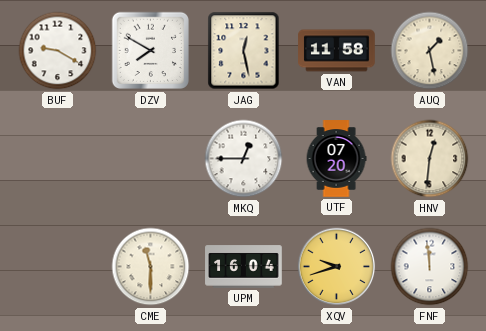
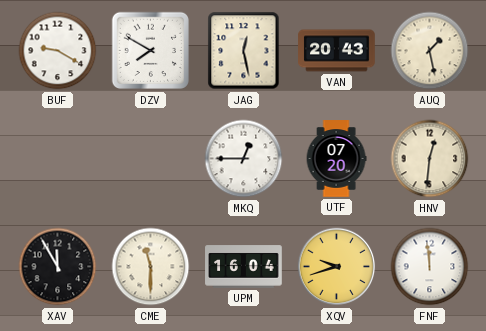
VAN: 11:58 -> 20:43
XAV: none -> 11:55
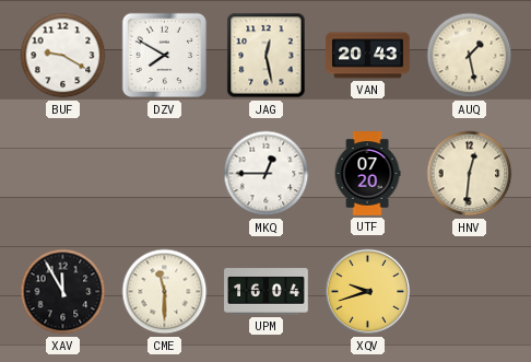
FNF: 11:59 -> none
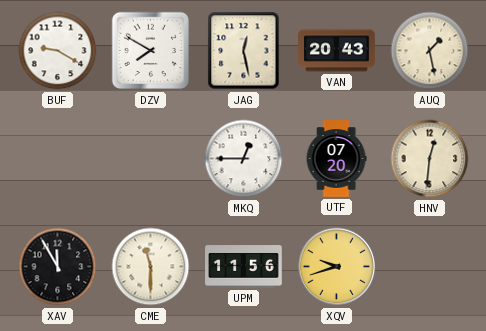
UPM: 16:04 -> 11:56
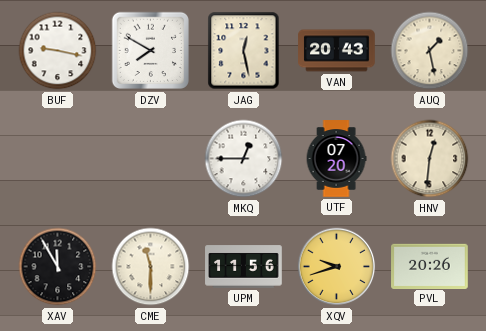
BUF: 9:20 -> 9:17
PVL: none -> 20:26
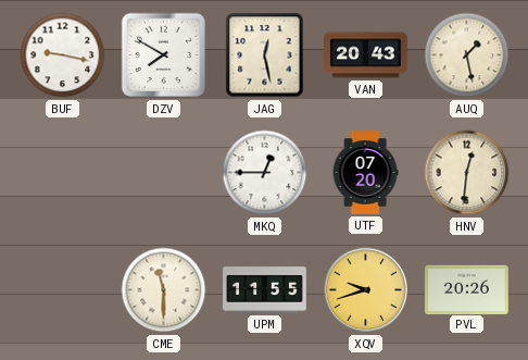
XAV: 11:55 -> none
UPM: 11:56 -> 11:55
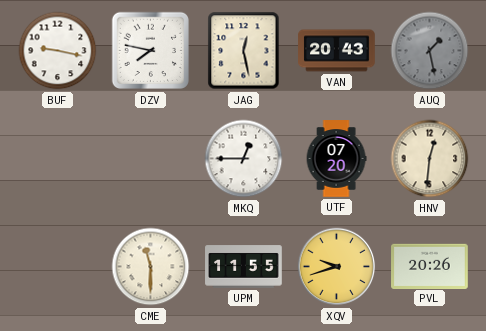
DZV: 7:50 -> 7:47
AUQ dial: cream -> grey
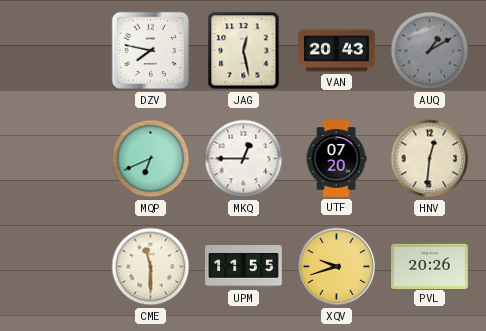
BUF: 9:17 -> none
AUQ: 1:28 -> 1:10
MQP: none -> 6:41
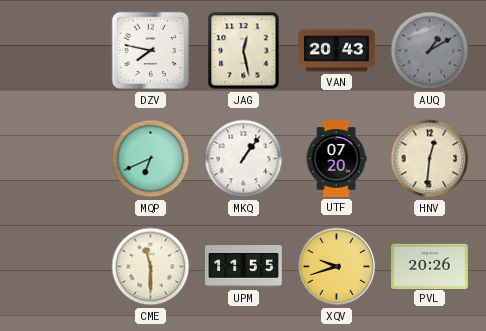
MKQ: 12:45 -> 1:06
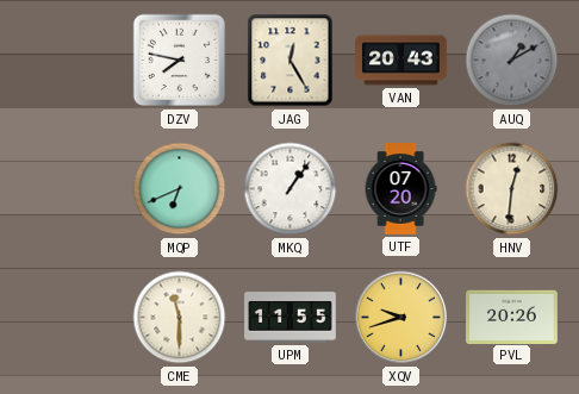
JAG: 12:28 -> 12:25
